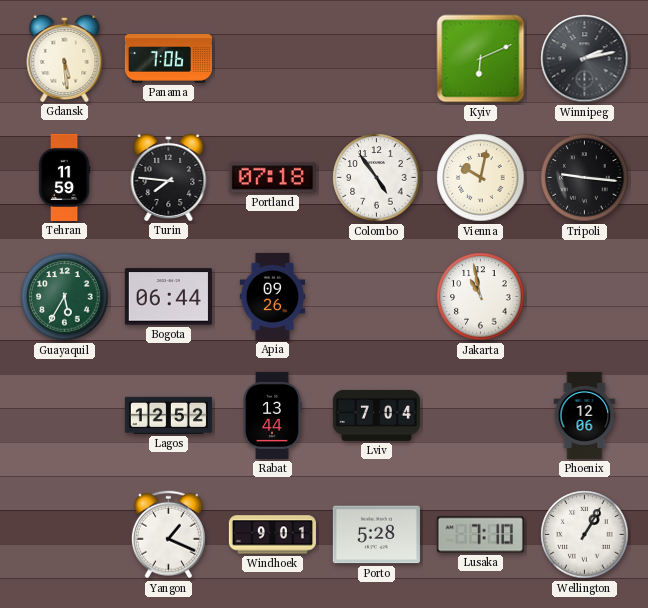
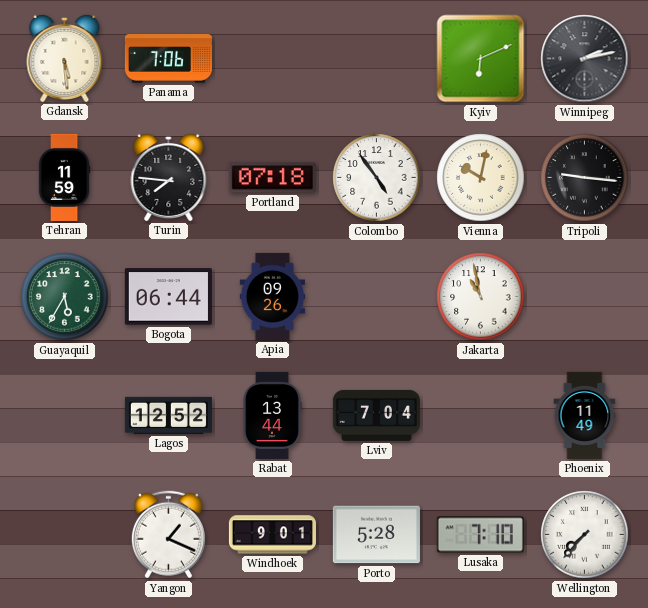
Phoenix: 12:06 -> 11:49
Wellington: 1:05 -> 7:37
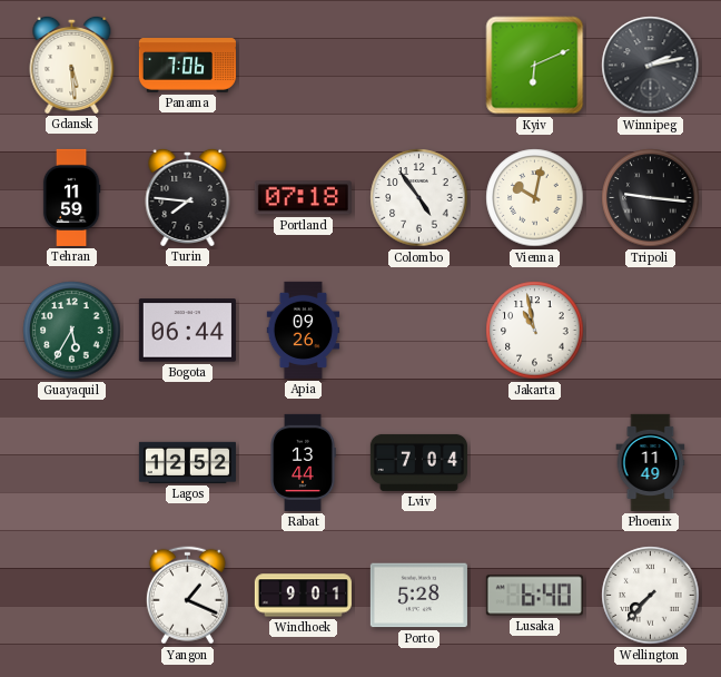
Lusaka: 7:10 -> 6:40
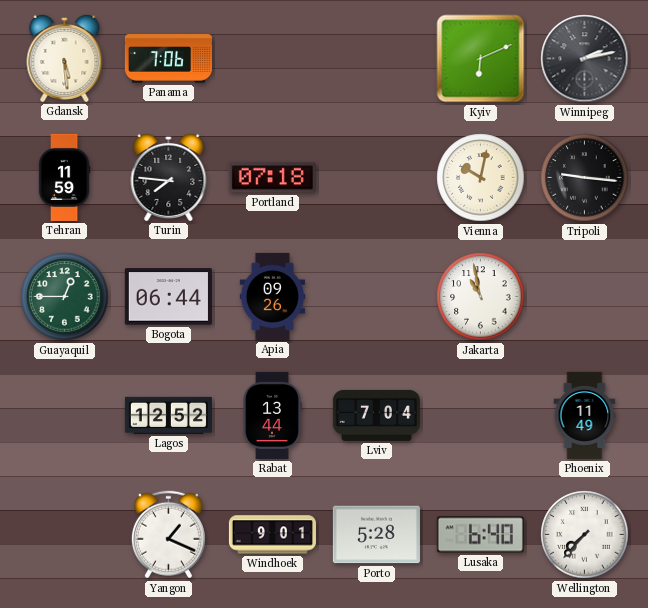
Colombo: 4:54 -> none
Guayaquil: 5:35 -> 12:45
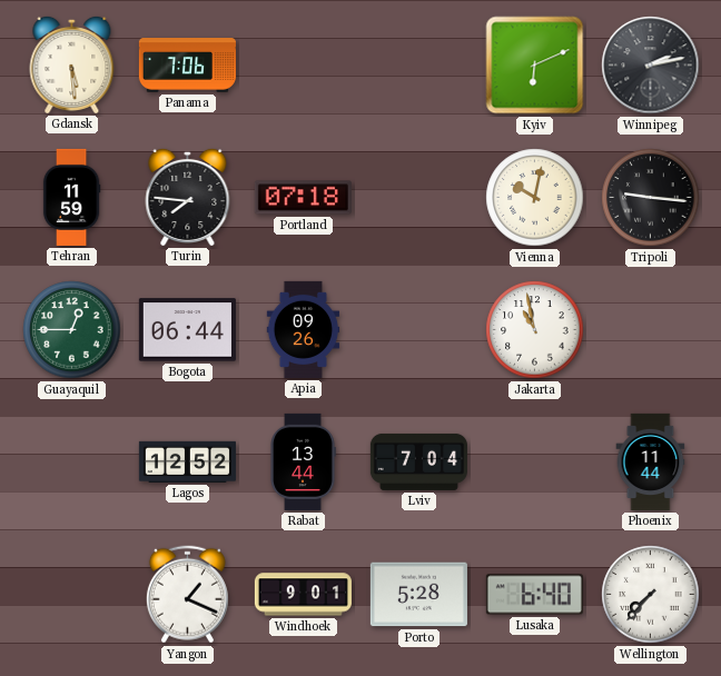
Phoenix: 11:49 -> 11:44
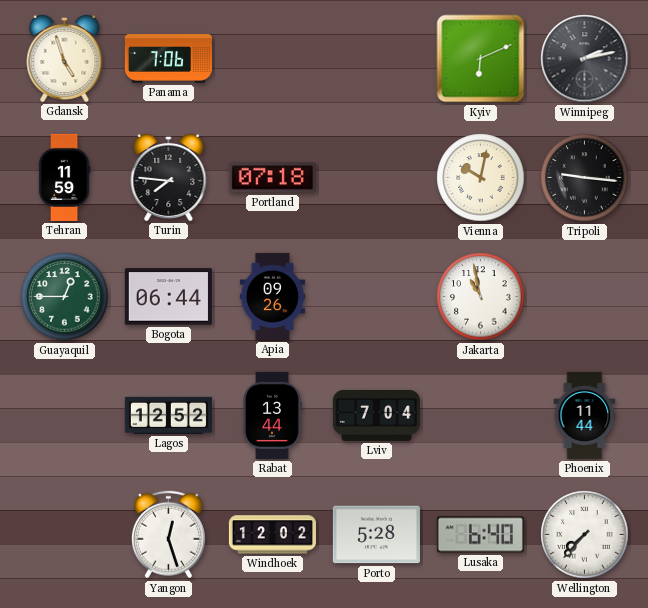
Gdansk: 5:29 -> 4:57
Yangon: 1:19 -> 12:27
Windhoek: 9:01 -> 12:02
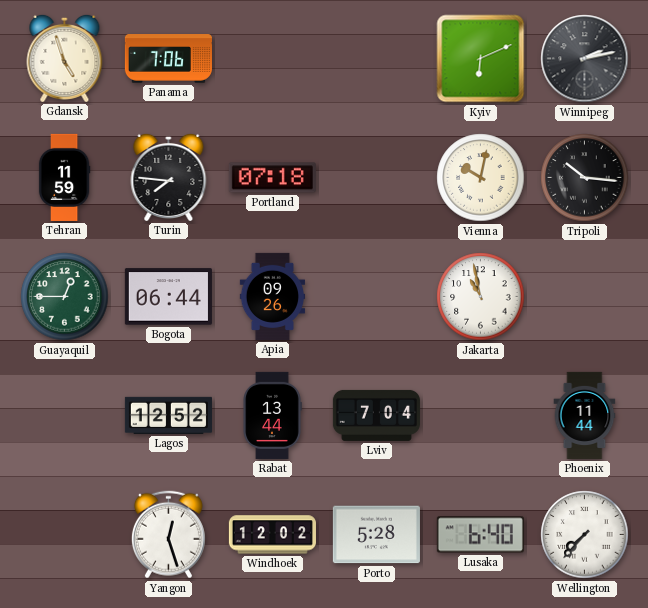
Tripoli: 9:16 -> 10:16
